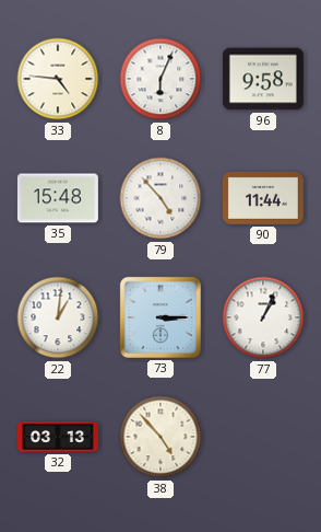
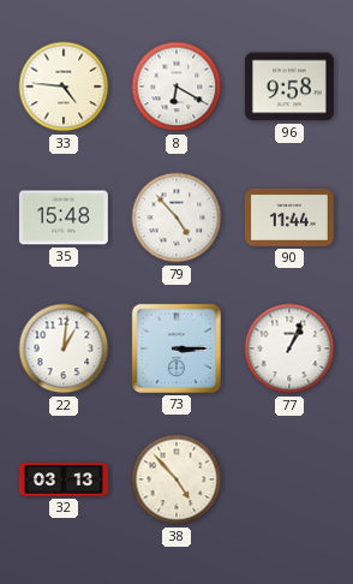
8: 6:04 -> 6:20
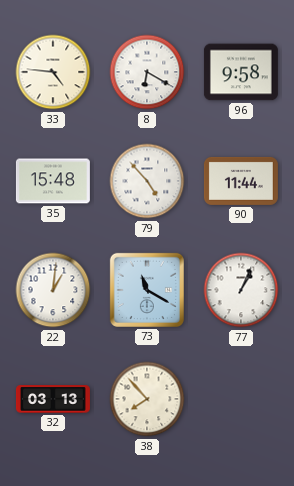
73: 3:15 -> 11:20
38: 4:53 -> 7:53
